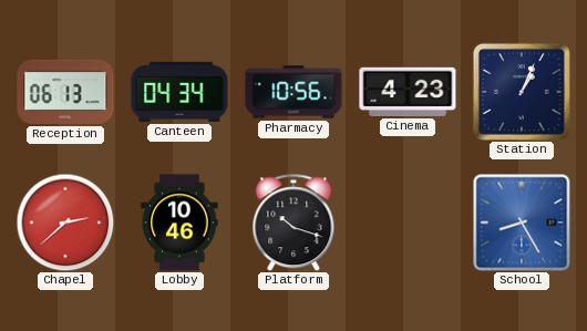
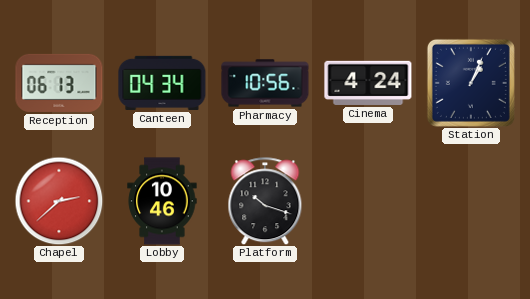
Cinema: 4:23 -> 4:24
School: 8:25 -> none
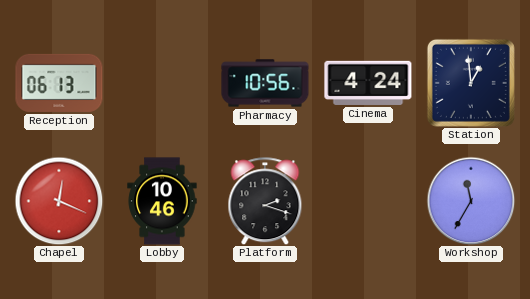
Canteen: 04:34 -> none
Station: 1:04 -> 12:59
Chapel: 2:38 -> 12:19
Platform: 10:18 -> 2:18
Workshop: none -> 11:35
